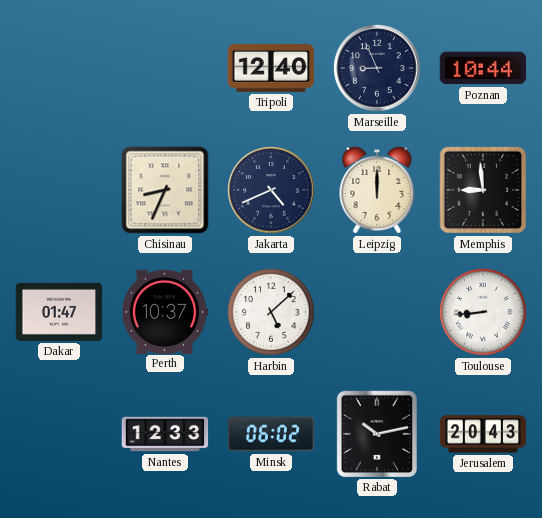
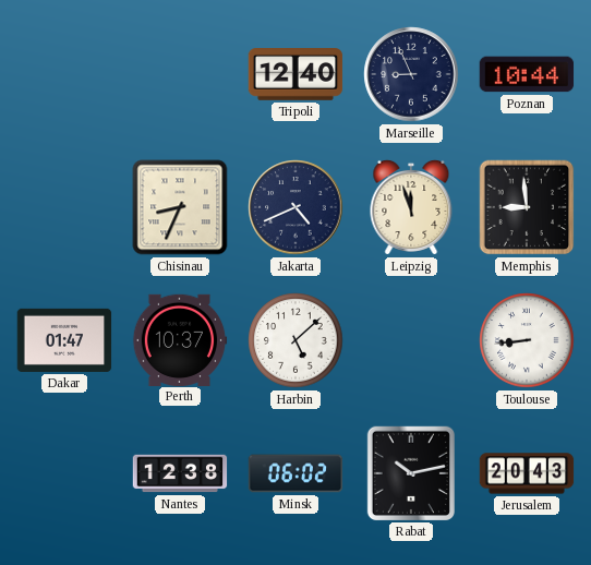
Leipzig: 12:00 -> 11:57
Nantes: 12:33 -> 12:38
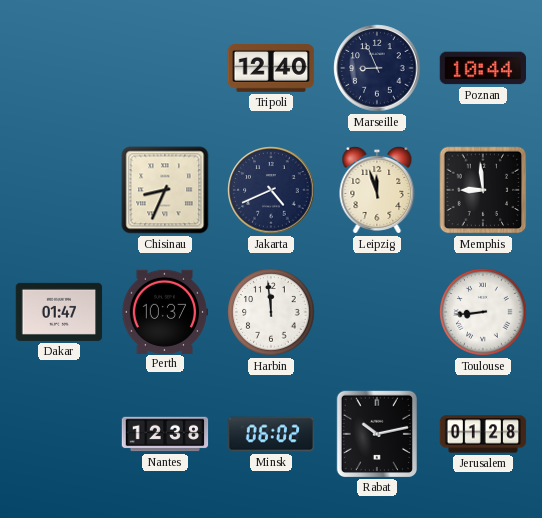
Harbin: 5:08 -> 11:59
Jerusalem: 20:43 -> 01:28
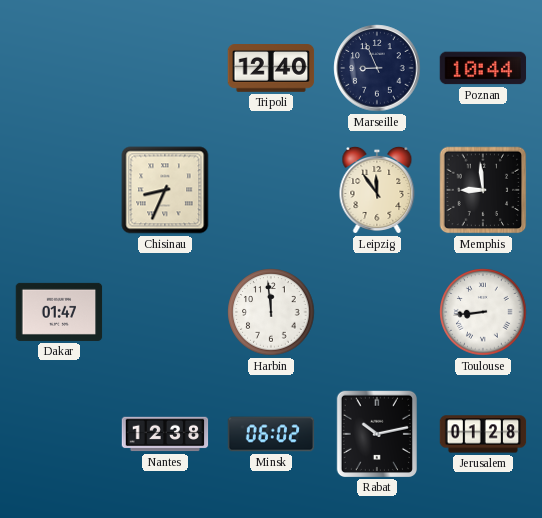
Jakarta: 4:41 -> none
Leipzig: 11:57 -> 11:54
Perth: 10:37 -> none
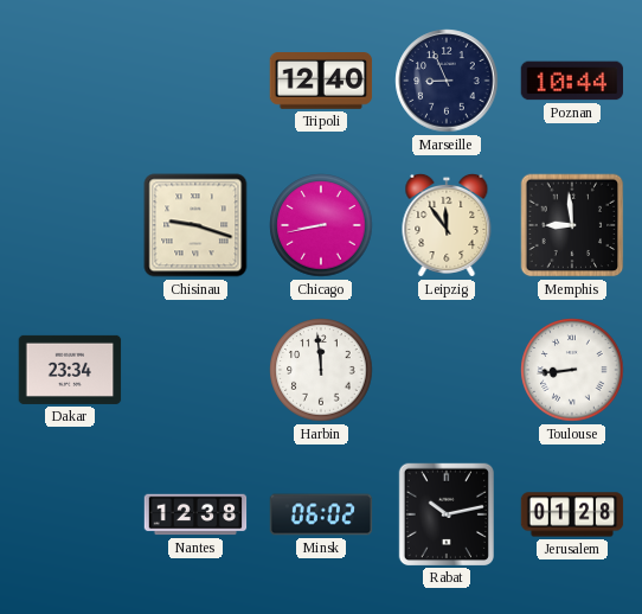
Chisinau: 8:34 -> 9:18
Chicago: none -> 8:43
Dakar: 01:47 -> 23:34
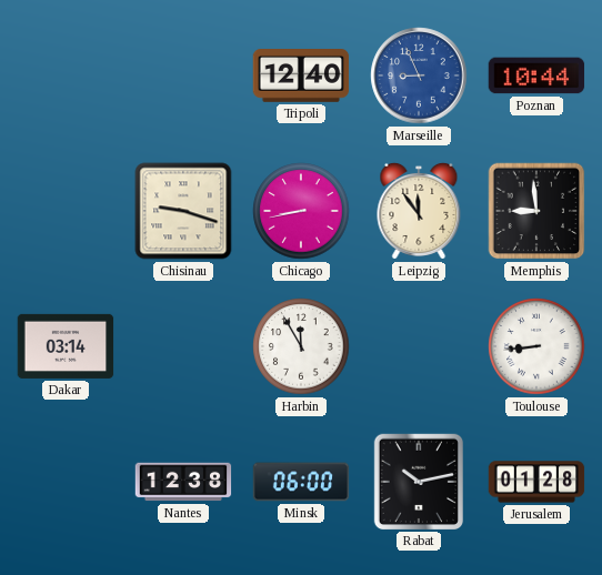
Marseille dial: navy -> blue
Dakar: 23:34 -> 03:14
Harbin: 11:59 -> 11:55
Minsk: 06:02 -> 06:00
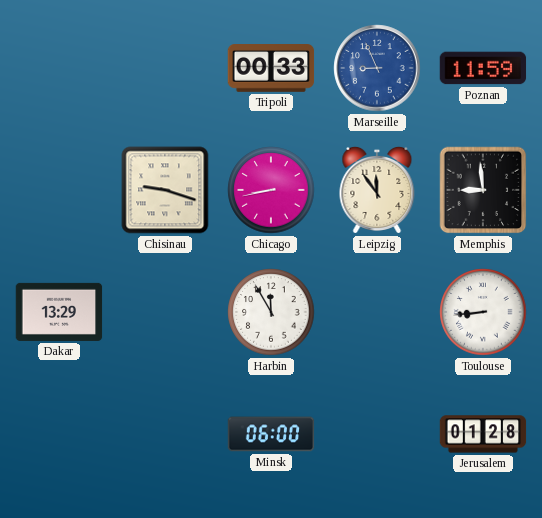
Tripoli: 12:40 -> 00:33
Poznan: 10:44 -> 11:59
Dakar: 03:14 -> 13:29
Nantes: 12:38 -> none
Rabat: 10:13 -> none
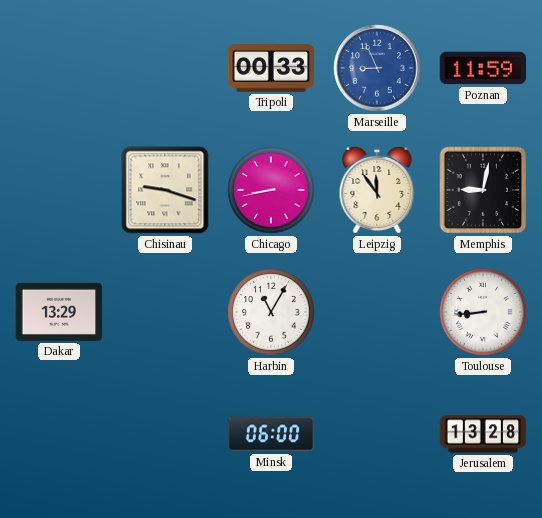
Memphis: 8:59 -> 9:02
Harbin: 11:55 -> 11:05
Jerusalem: 01:28 -> 13:28
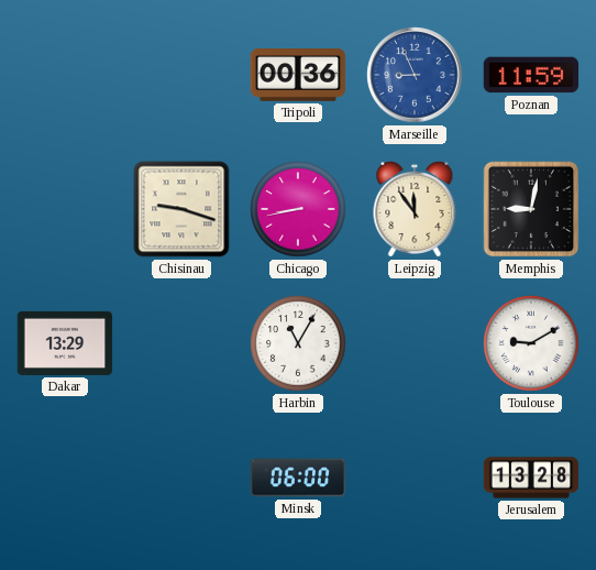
Tripoli: 00:33 -> 00:36
Toulouse: 8:44 -> 9:10
